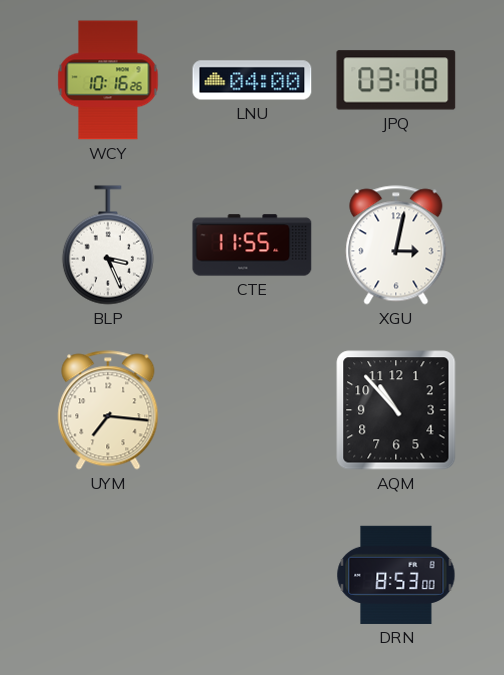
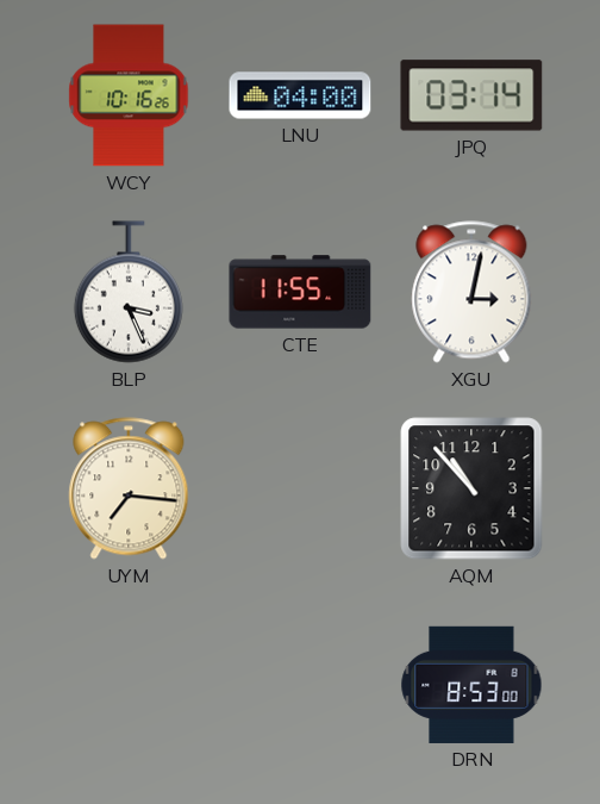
JPQ: 03:18 -> 03:14
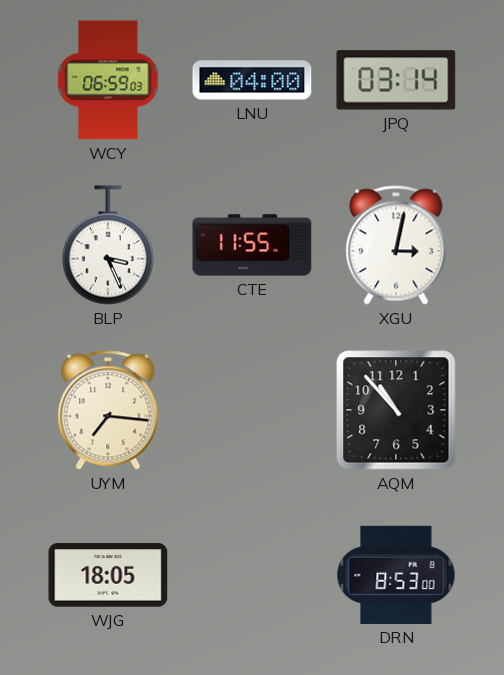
WCY: 10:16 -> 06:59
WJG: none -> 18:05
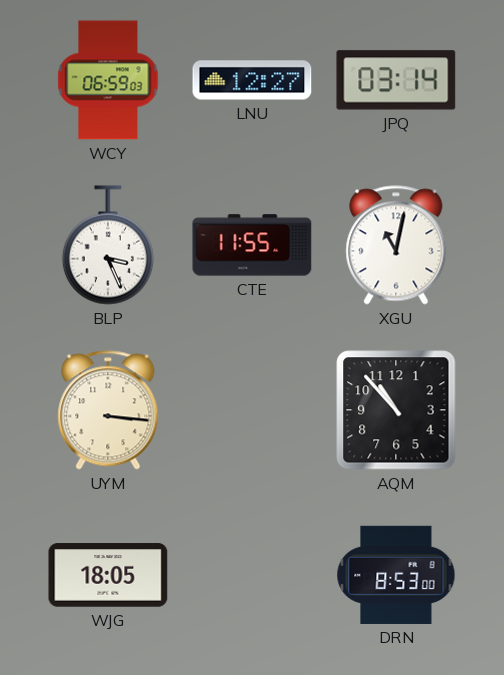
LNU: 04:00 -> 12:27
XGU: 3:02 -> 11:02
UYM: 7:16 -> 3:16
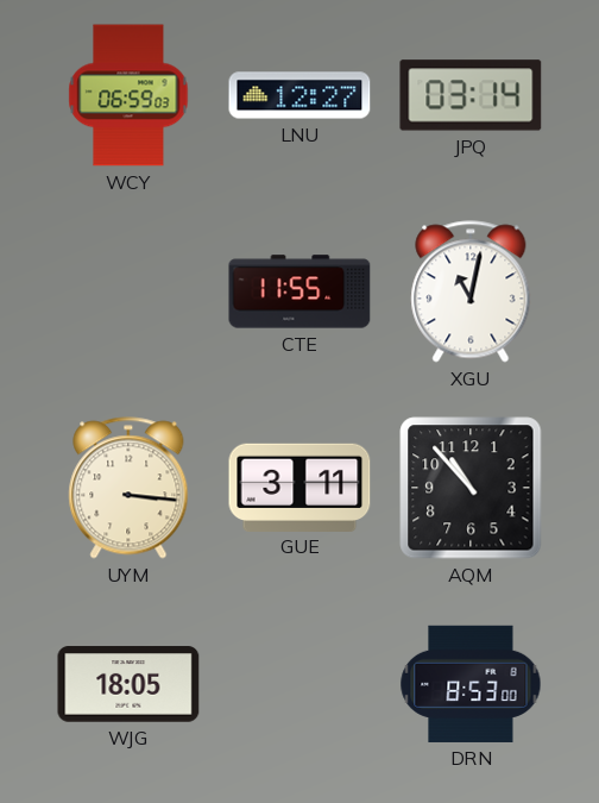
BLP: 3:26 -> none
GUE: none -> 3:11
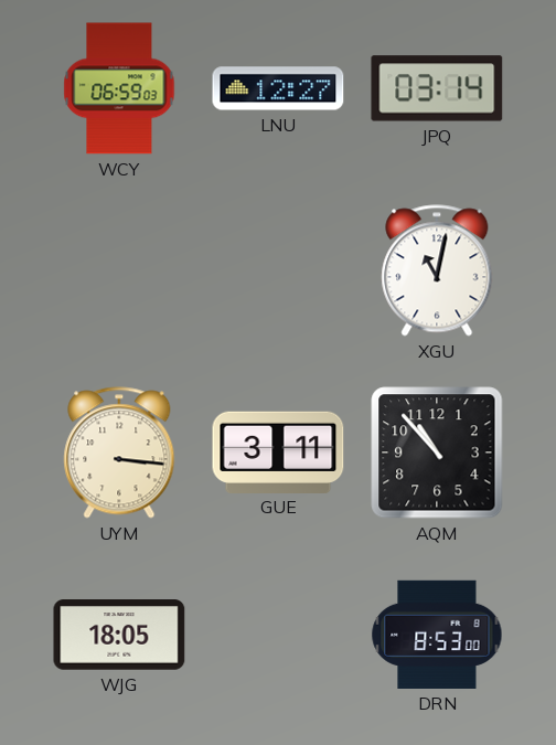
CTE: 11:55 -> none
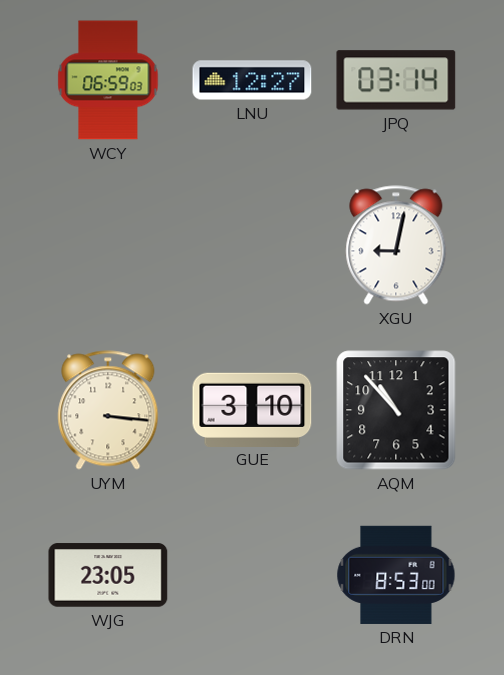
XGU: 11:02 -> 9:02
GUE: 3:11 -> 3:10
WJG: 18:05 -> 23:05
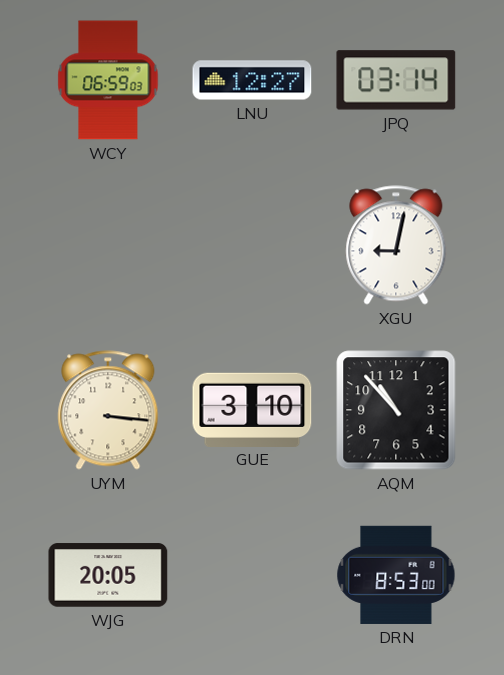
WJG: 23:05 -> 20:05
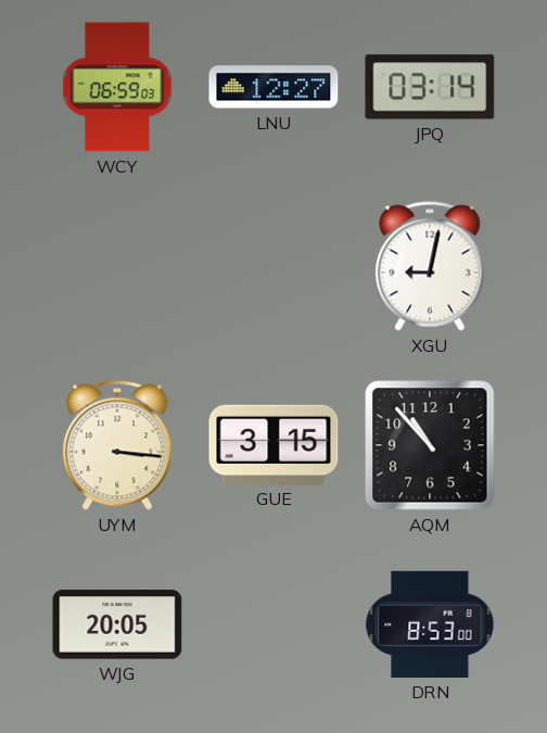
GUE: 3:10 -> 3:15
